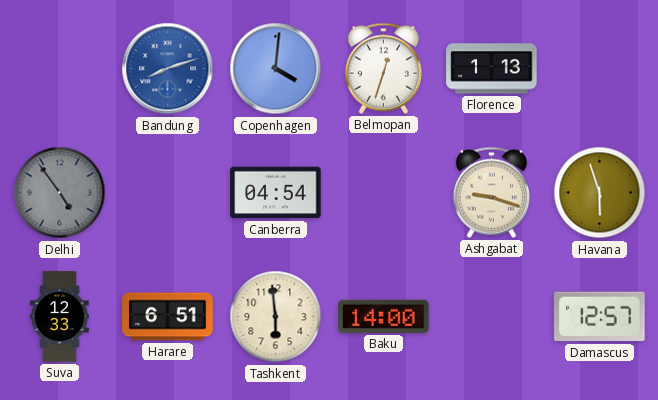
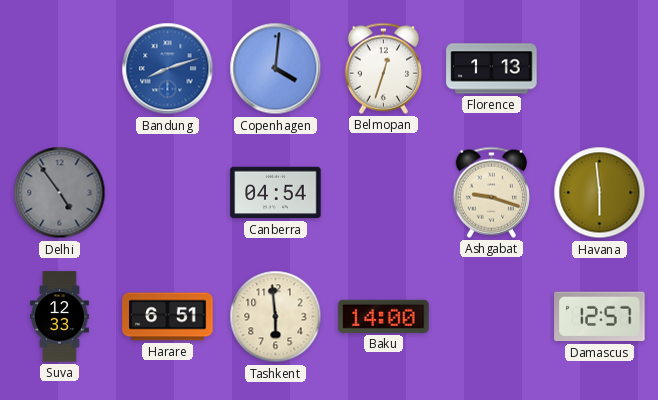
Havana: 5:57 -> 5:59
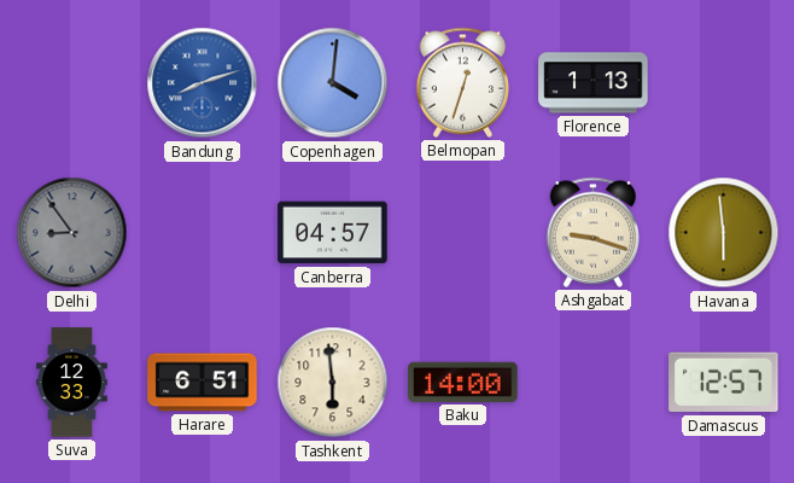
Delhi: 4:54 -> 8:54
Canberra: 04:54 -> 04:57
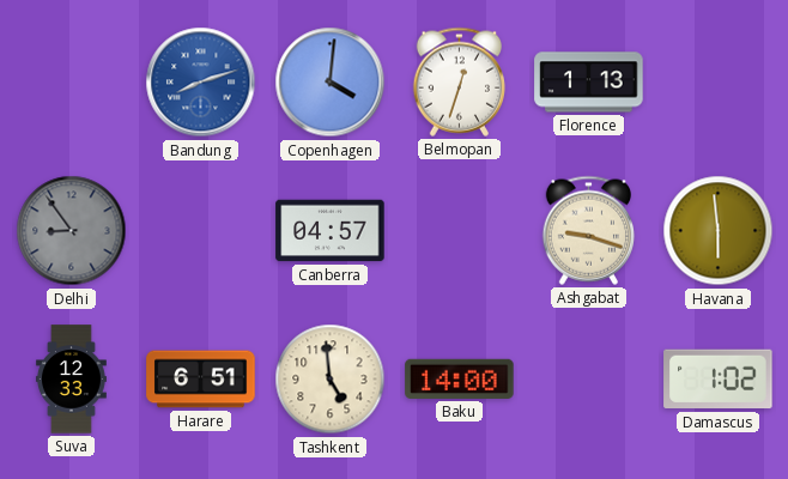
Tashkent: 5:59 -> 4:59
Damascus: 12:57 -> 1:02
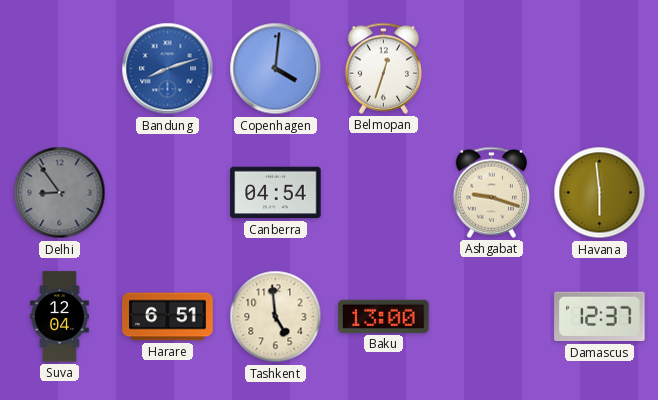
Florence: 1:13 -> none
Canberra: 04:57 -> 04:54
Suva: 12:33 -> 12:04
Baku: 14:00 -> 13:00
Damascus: 1:02 -> 12:37
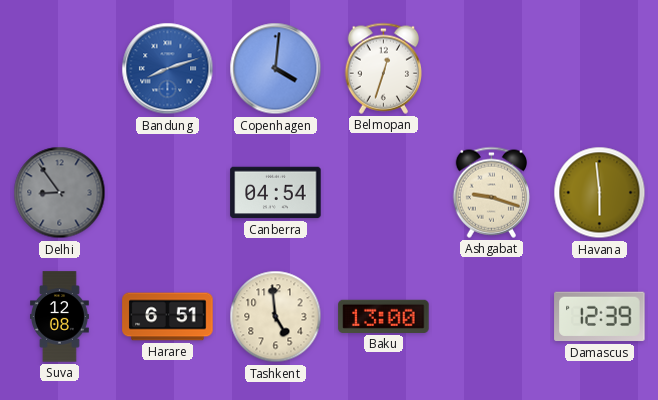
Suva: 12:04 -> 12:08
Damascus: 12:37 -> 12:39
